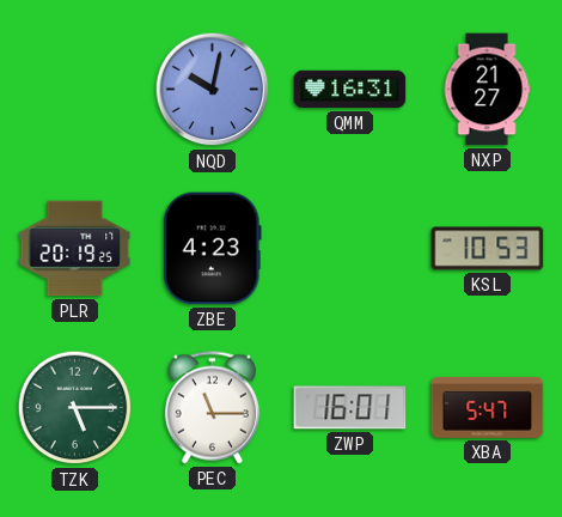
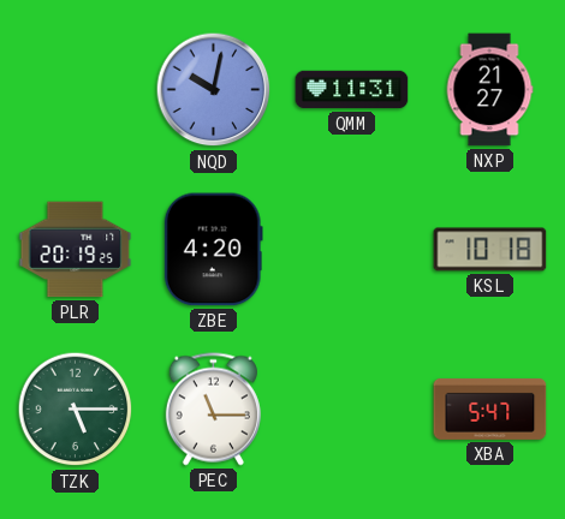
QMM: 16:31 -> 11:31
ZBE: 4:23 -> 4:20
KSL: 10:53 -> 10:18
ZWP: 16:01 -> none
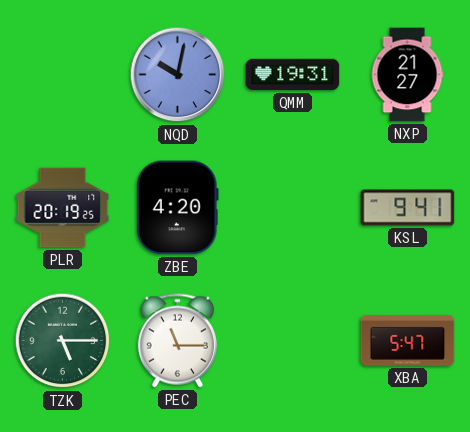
QMM: 11:31 -> 19:31
KSL: 10:18 -> 9:41
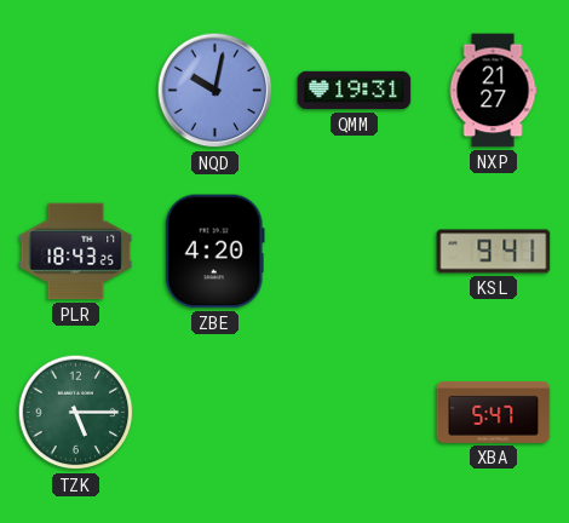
PLR: 20:19 -> 18:43
PEC: 11:15 -> none
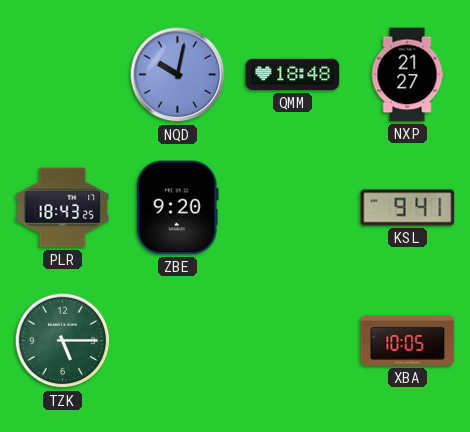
QMM: 19:31 -> 18:48
ZBE: 4:20 -> 9:20
XBA: 5:47 -> 10:05
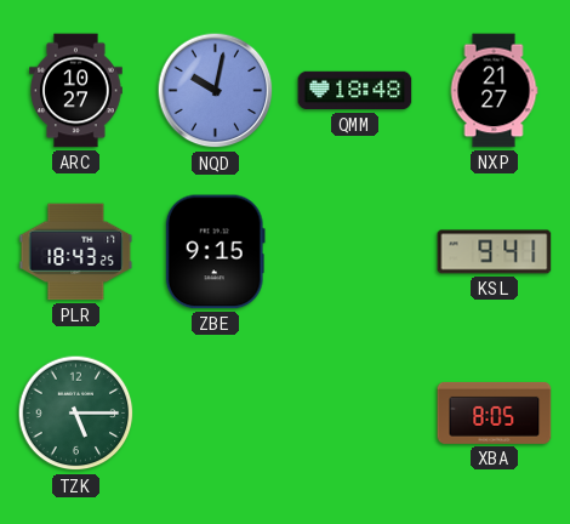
ARC: none -> 10:27
ZBE: 9:20 -> 9:15
XBA: 10:05 -> 8:05
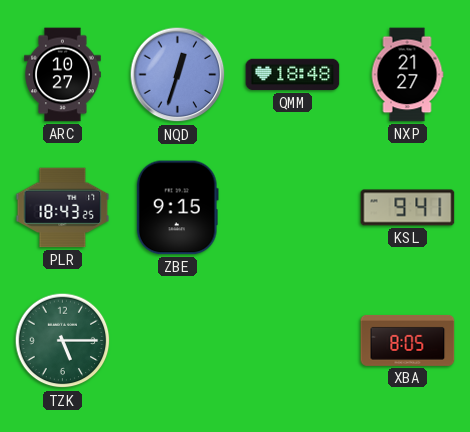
NQD: 10:02 -> 12:33
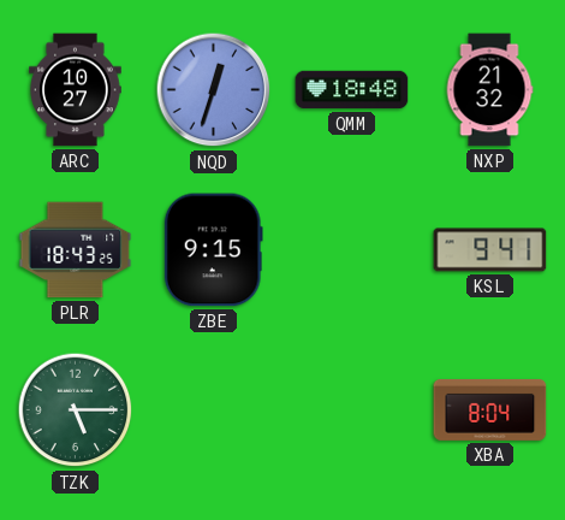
NXP: 21:27 -> 21:32
XBA: 8:05 -> 8:04
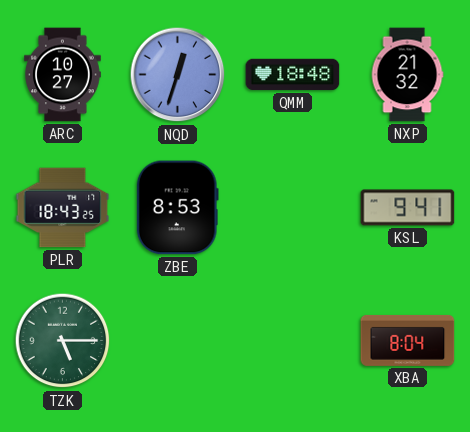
ZBE: 9:15 -> 8:53
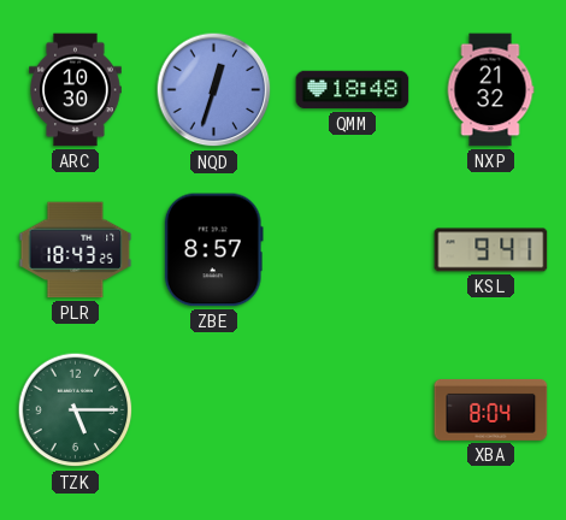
ARC: 10:27 -> 10:30
ZBE: 8:53 -> 8:57
